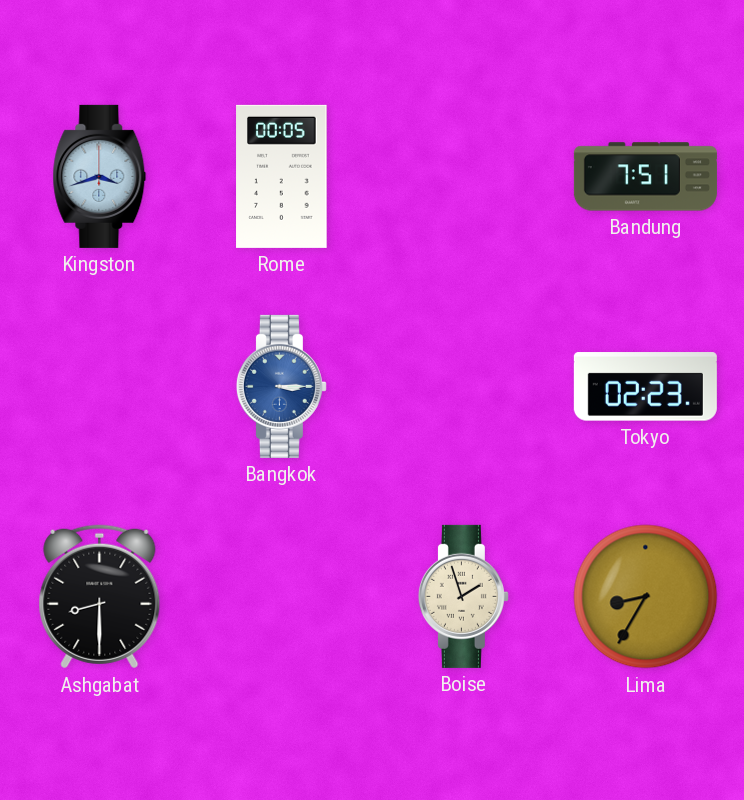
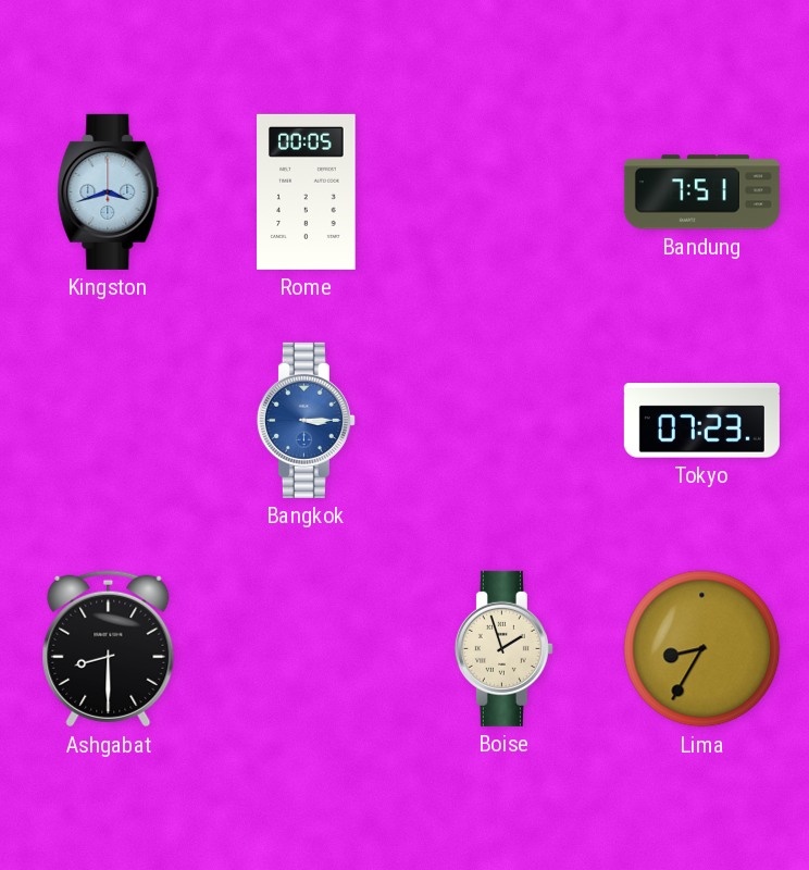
Tokyo: 02:23 -> 07:23
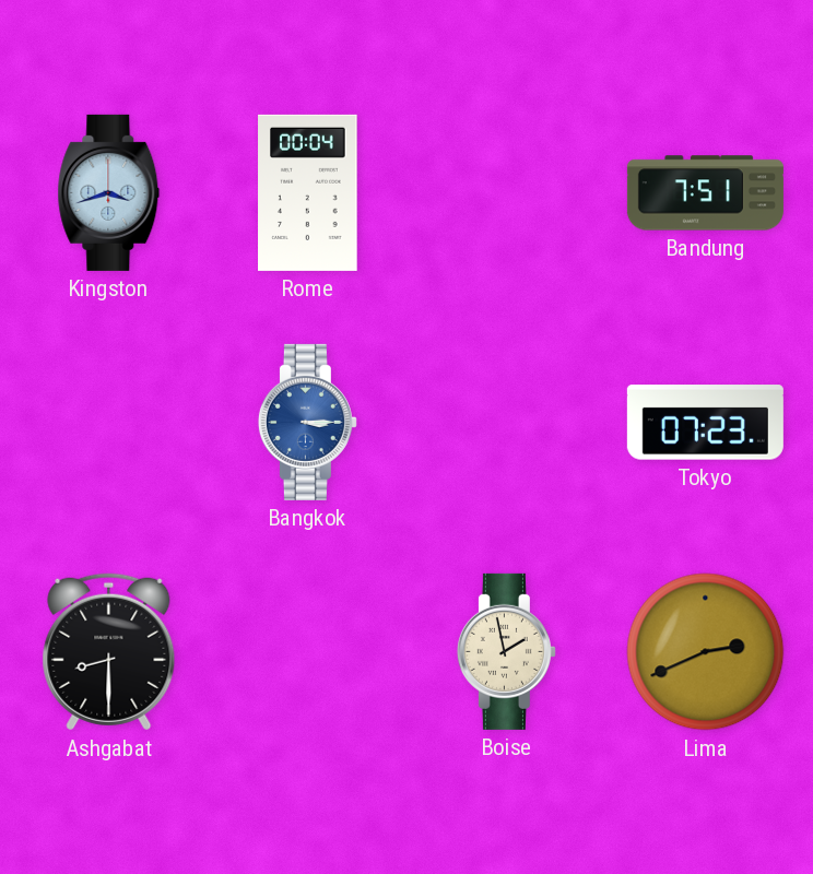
Rome: 00:05 -> 00:04
Boise: 1:57 -> 1:58
Lima: 8:35 -> 2:41
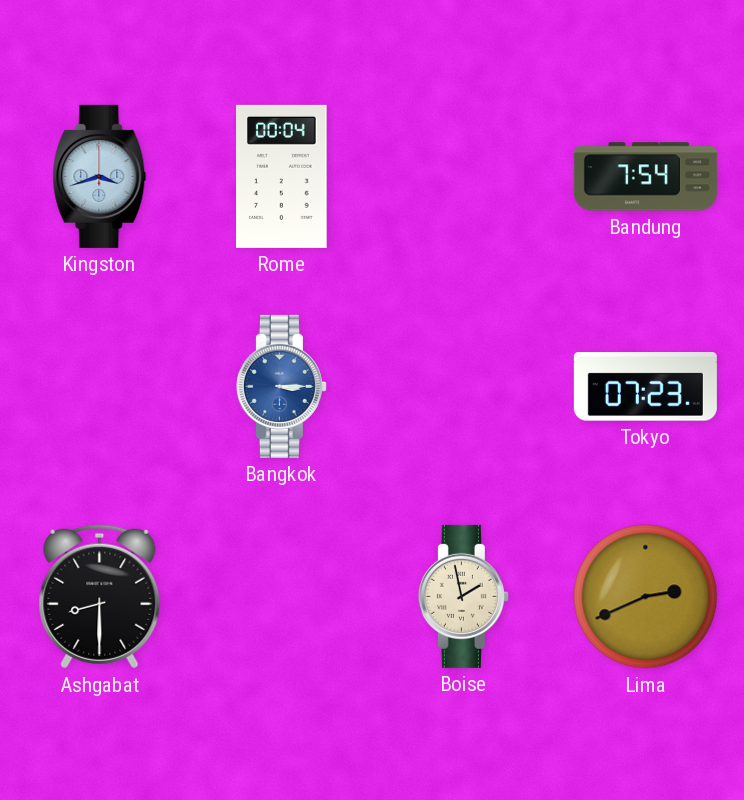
Bandung: 7:51 -> 7:54
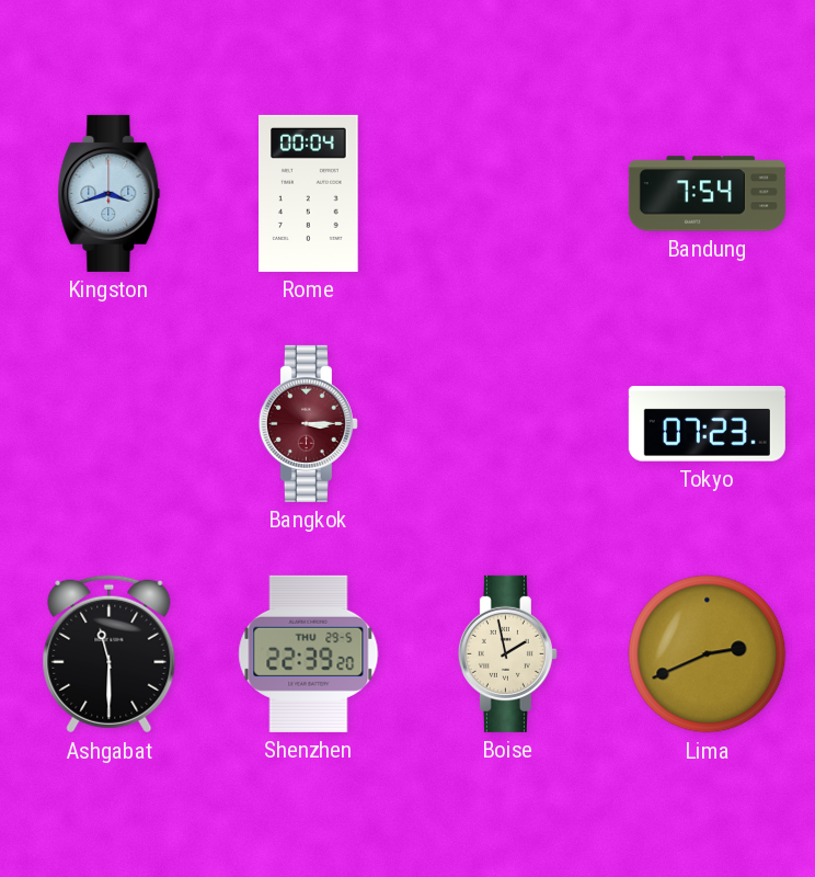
Bangkok dial: blue -> burgundy
Ashgabat: 8:30 -> 11:30
Shenzhen: none -> 22:39
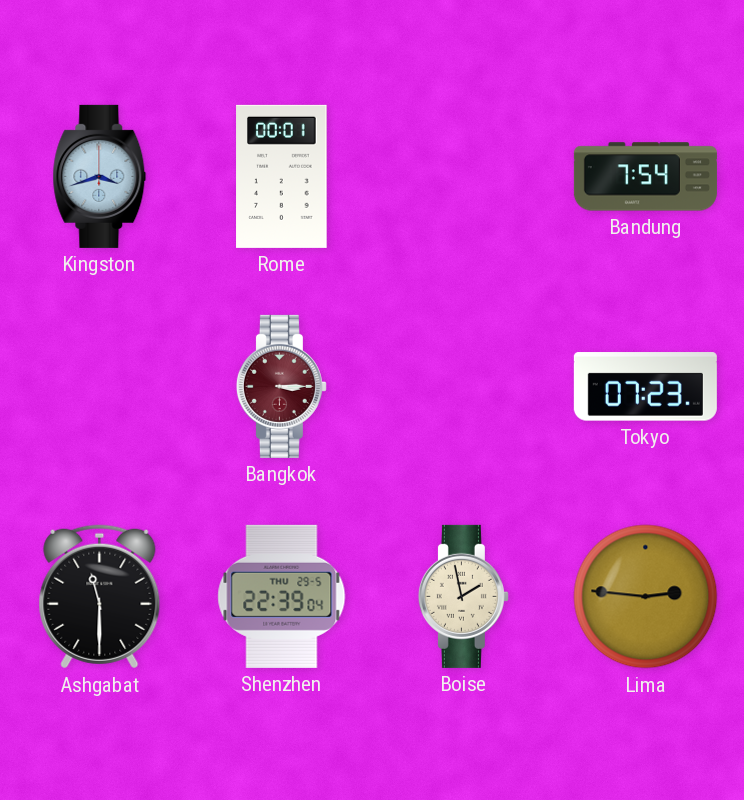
Rome: 00:04 -> 00:01
Shenzhen: 22:39:20 -> 22:39:04
Lima: 2:41 -> 2:46
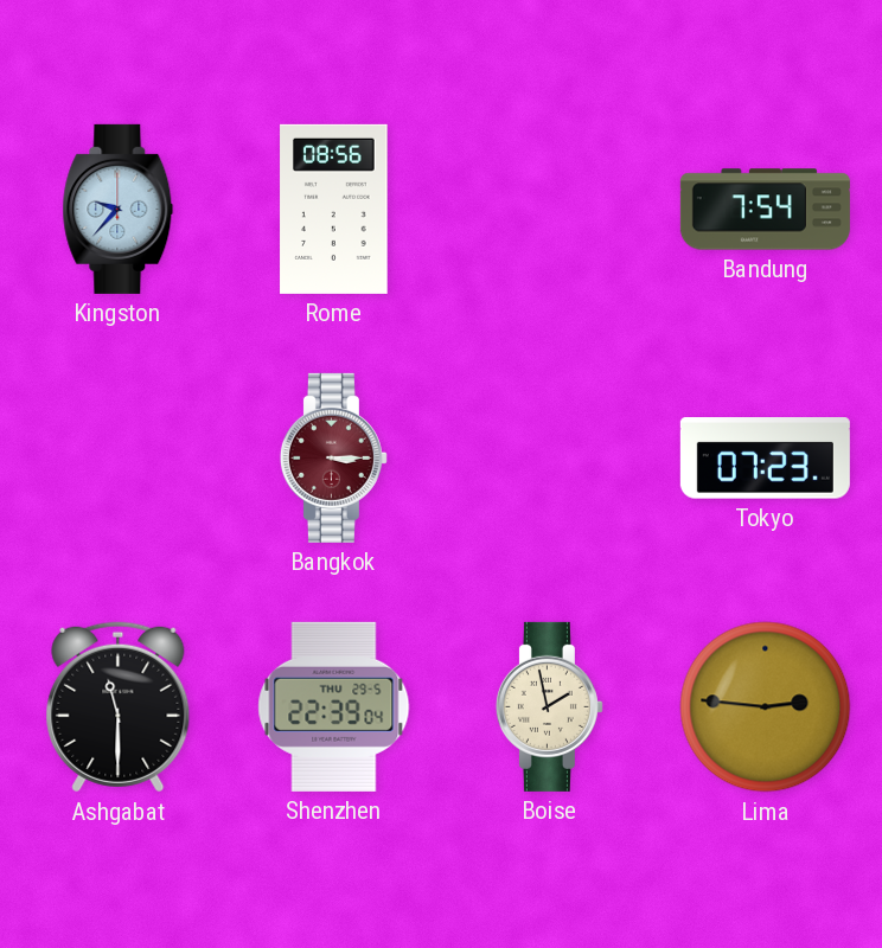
Kingston: 3:42 -> 9:37
Rome: 00:01 -> 08:56
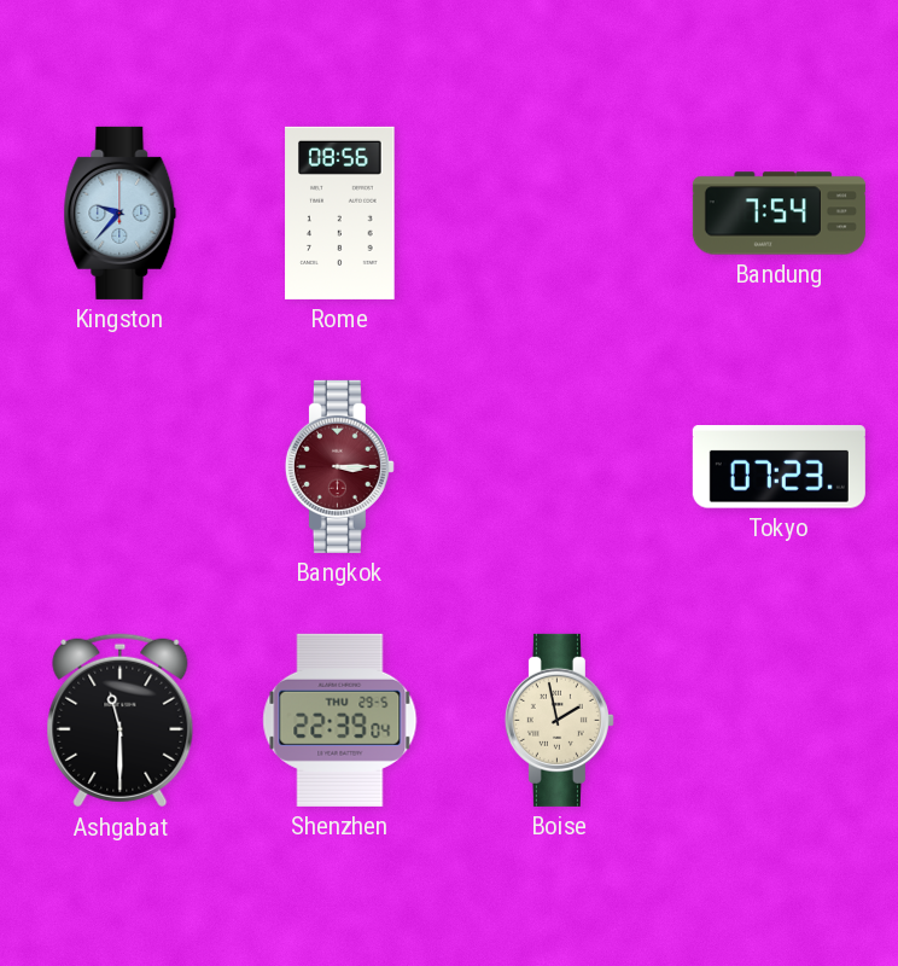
Lima: 2:46 -> none
